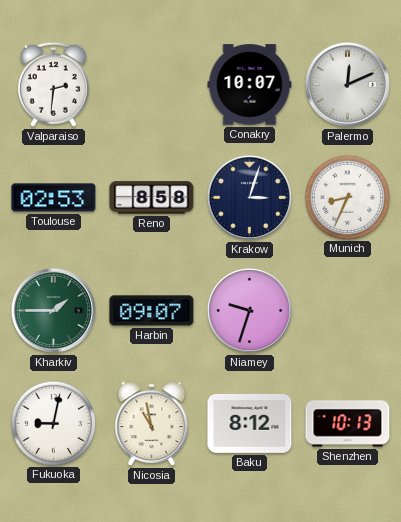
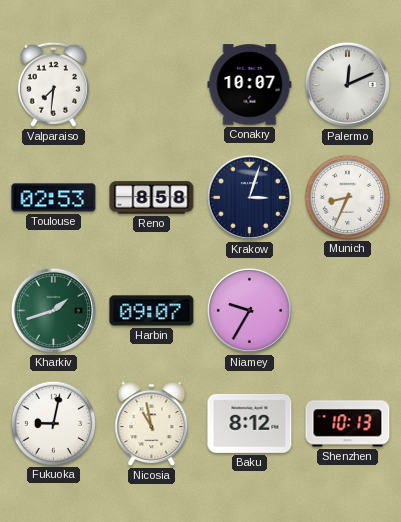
Valparaiso: 2:31 -> 7:31
Kharkiv: 1:45 -> 1:42
Niamey: 9:33 -> 9:35
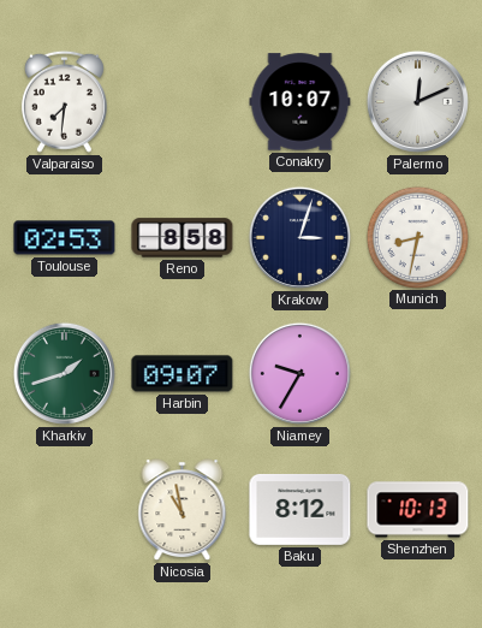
Munich: 8:34 -> 8:32
Fukuoka: 9:02 -> none
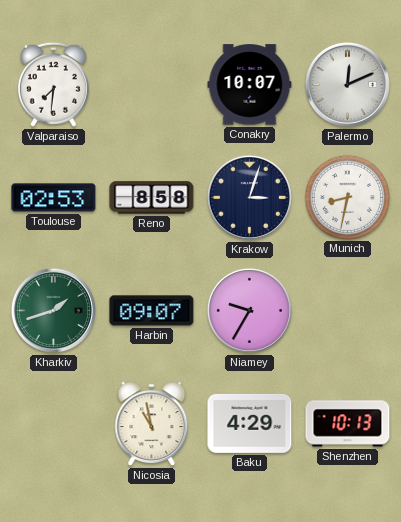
Baku: 8:12 -> 4:29
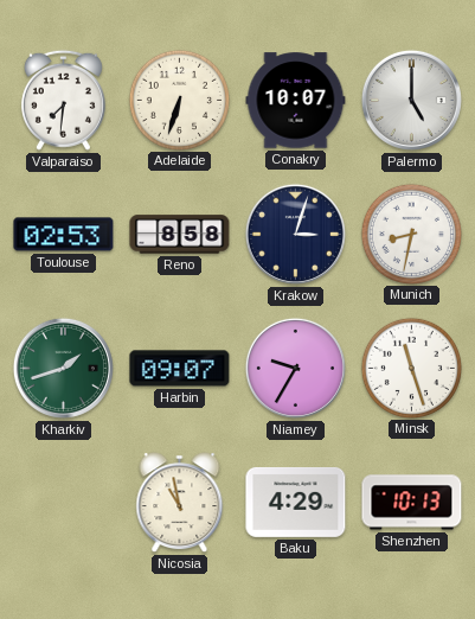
Adelaide: none -> 6:33
Palermo: 12:11 -> 5:00
Minsk: none -> 11:27
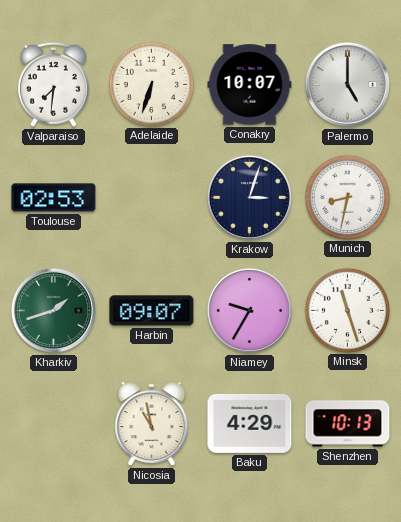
Reno: 8:58 -> none
